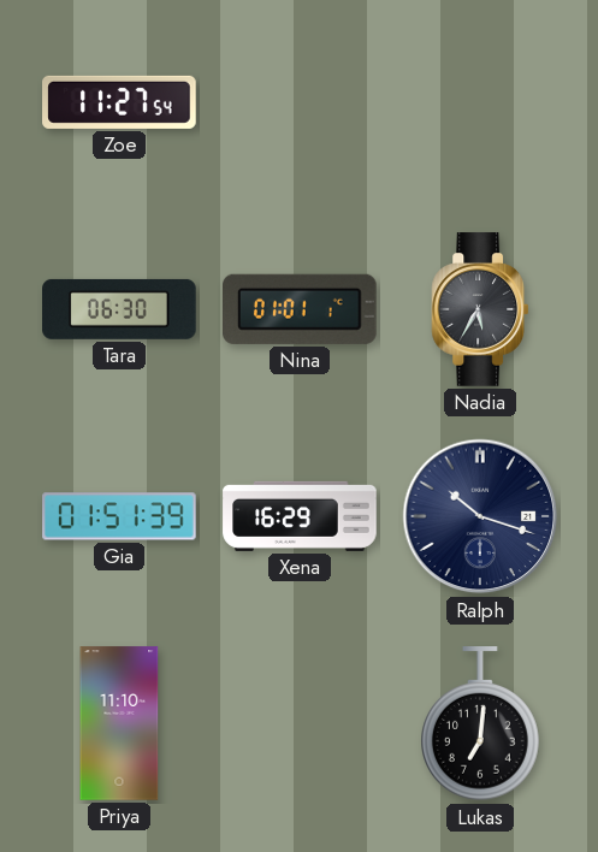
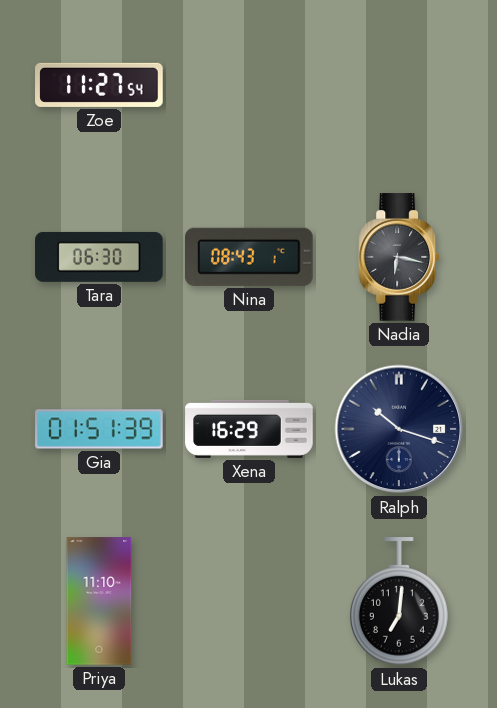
Nina: 01:01 -> 08:43
Nadia: 5:35 -> 6:17
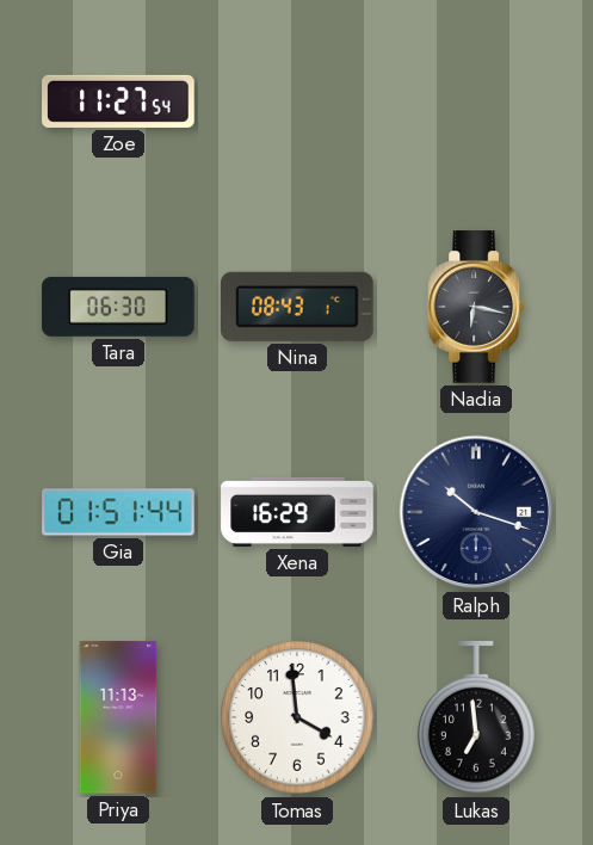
Gia: 01:51:39 -> 01:51:44
Priya: 11:10 -> 11:13
Tomas: none -> 3:59
Lukas: 7:01 -> 6:59
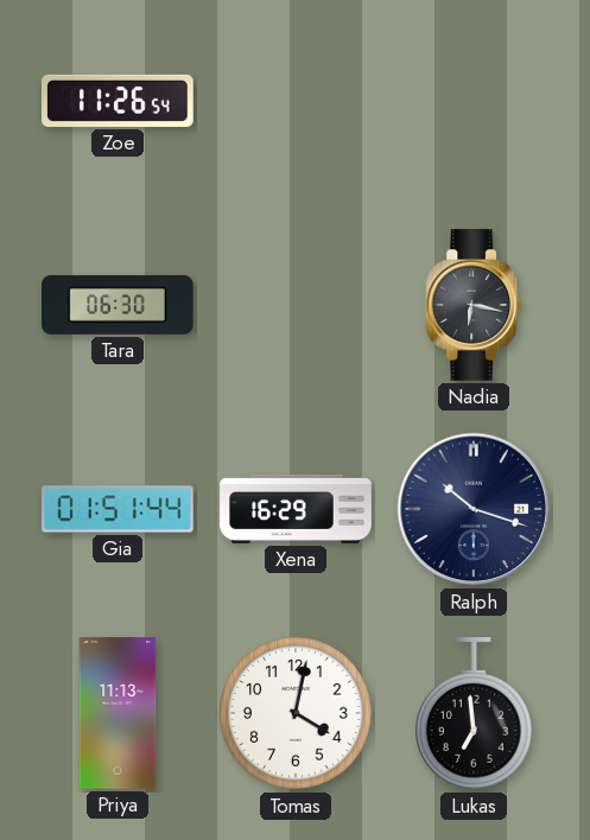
Zoe: 11:27 -> 11:26
Nina: 08:43 -> none
Tomas: 3:59 -> 4:02
